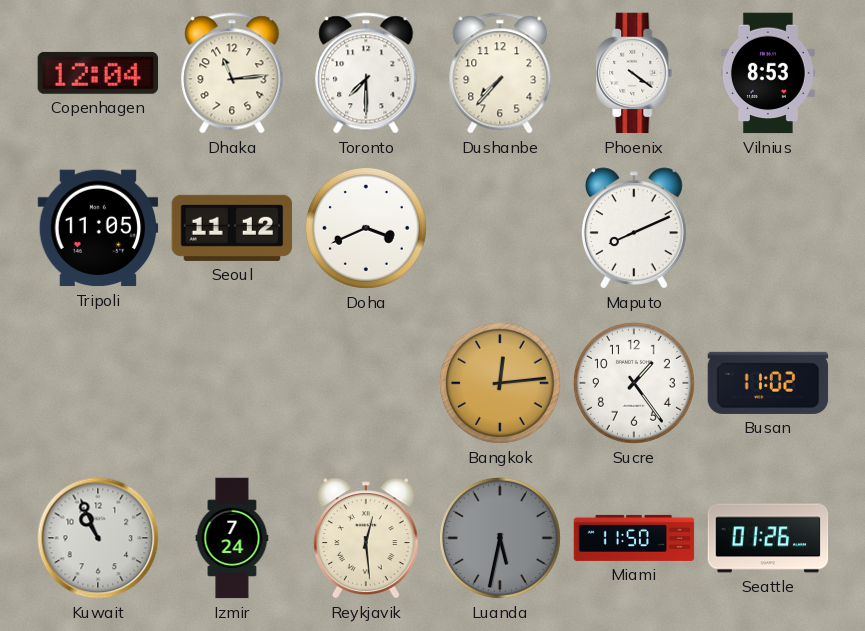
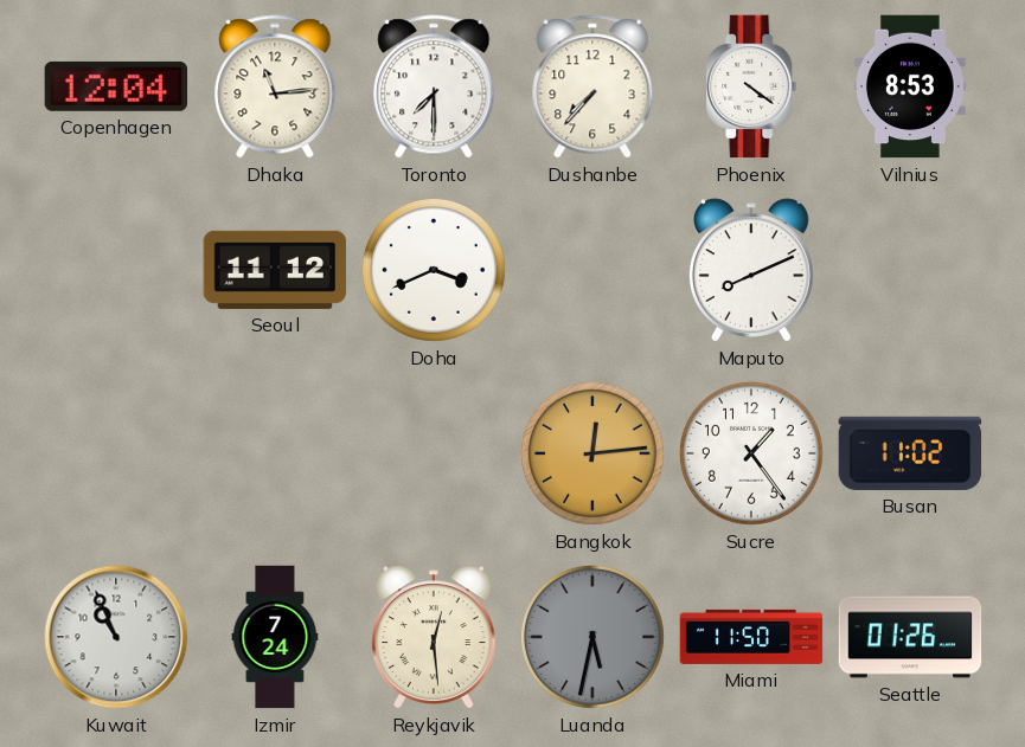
Tripoli: 11:05 -> none
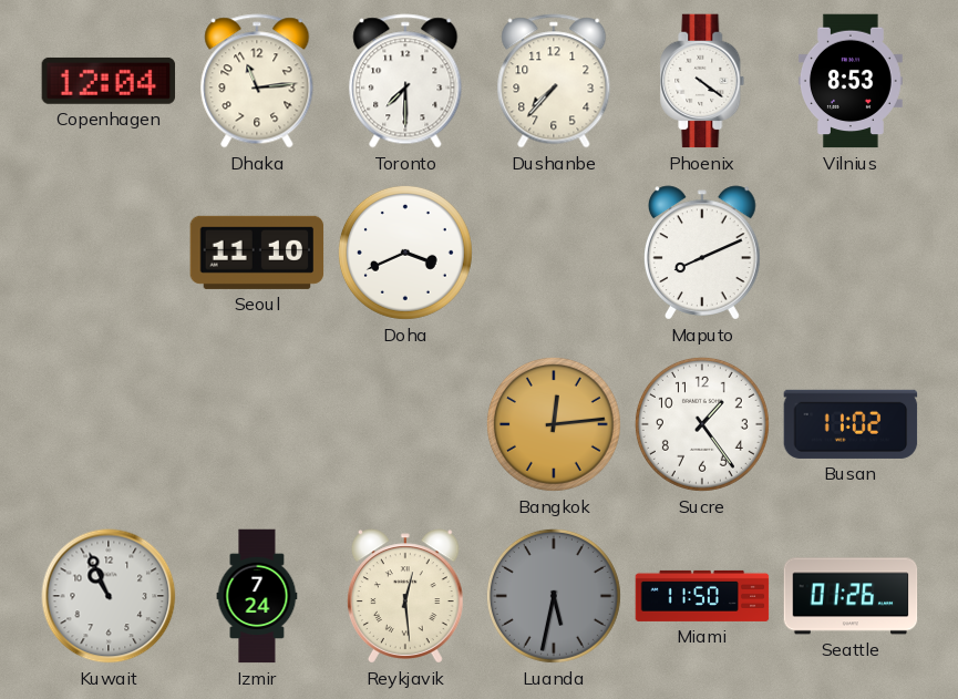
Seoul: 11:12 -> 11:10
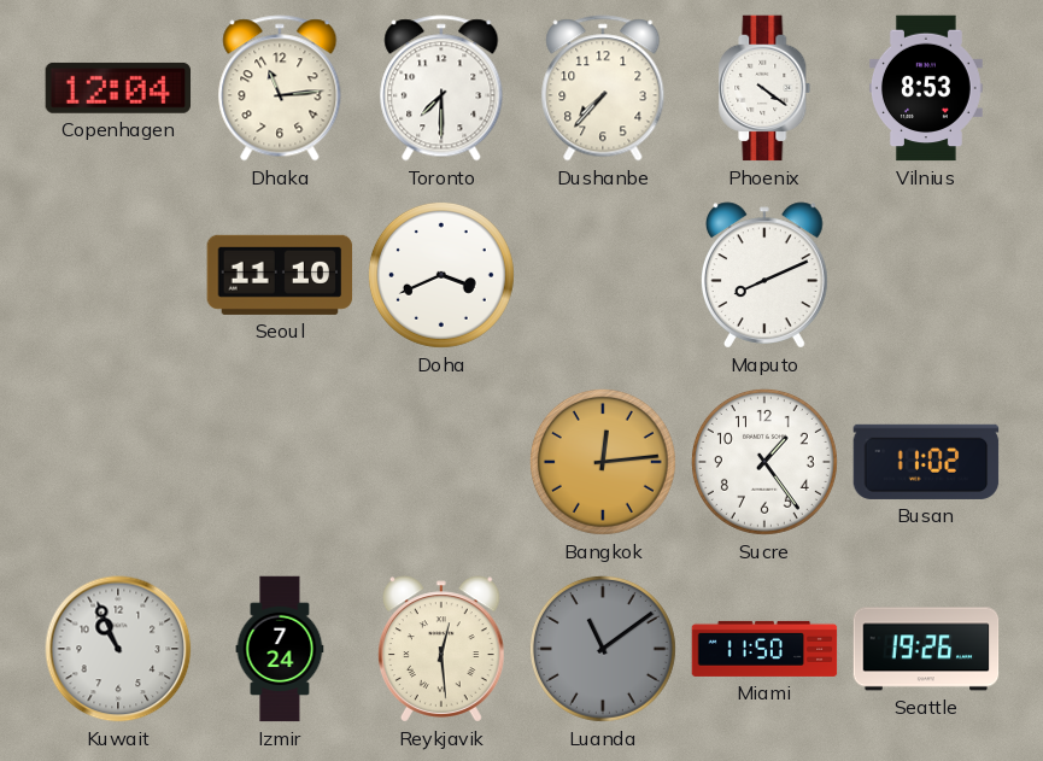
Luanda: 5:32 -> 11:09
Seattle: 01:26 -> 19:26
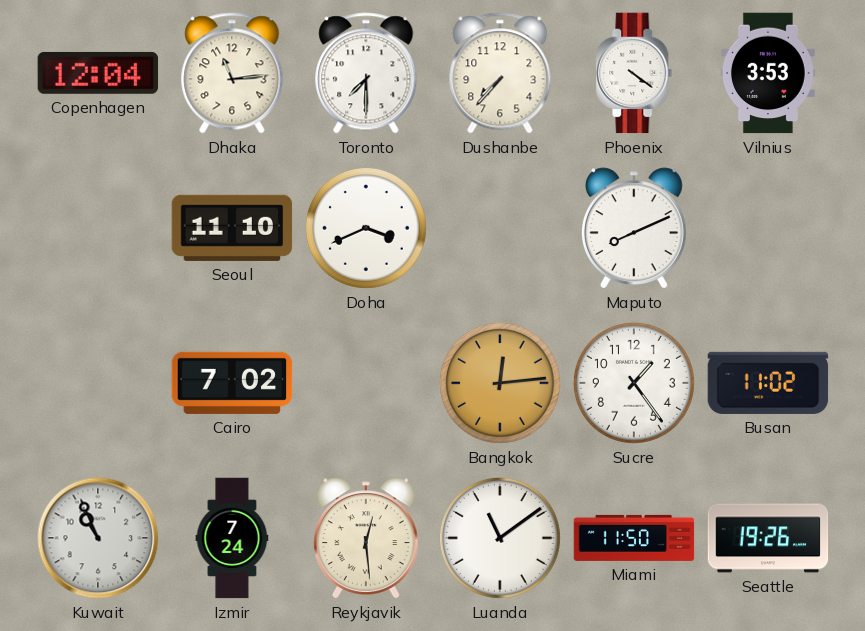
Vilnius: 8:53 -> 3:53
Cairo: none -> 7:02
Luanda dial: grey -> white
